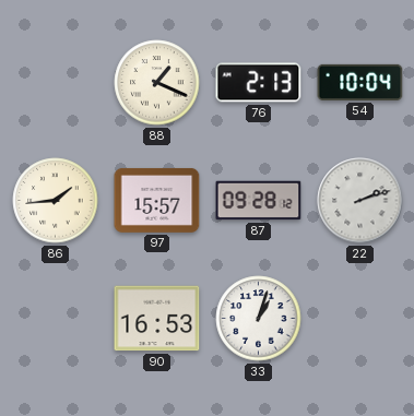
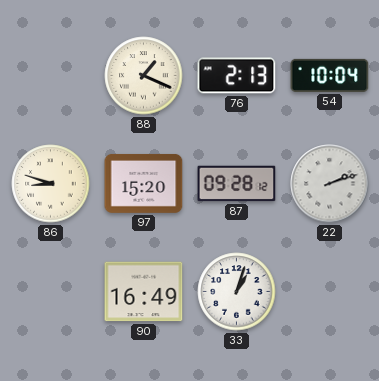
86: 1:44 -> 8:48
97: 15:57 -> 15:20
90: 16:53 -> 16:49
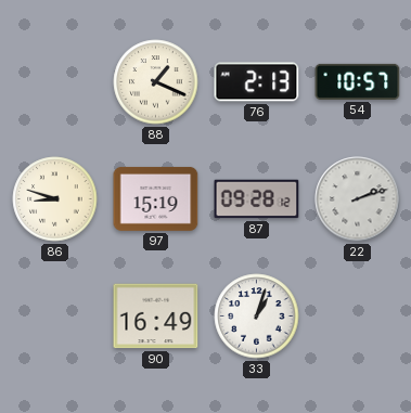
54: 10:04 -> 10:57
97: 15:20 -> 15:19
